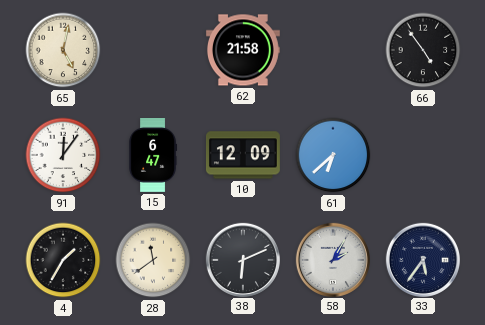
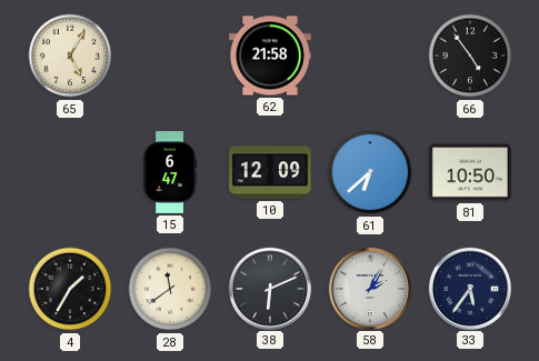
65: 5:02 -> 5:05
91: 12:06 -> none
81: none -> 10:50
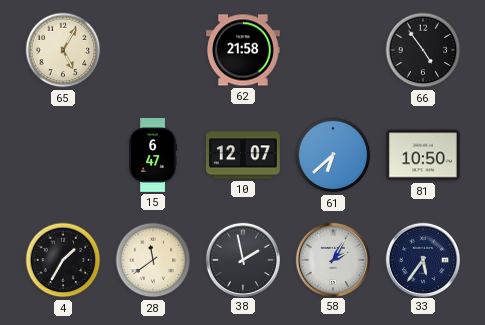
10: 12:09 -> 12:07
38: 6:11 -> 1:58
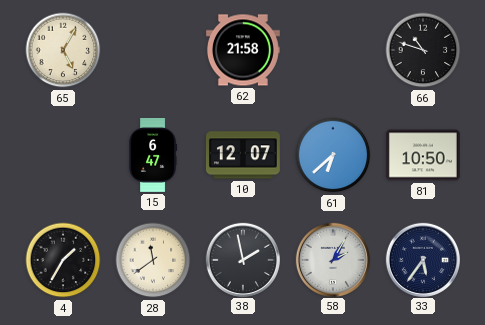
66: 4:54 -> 10:48
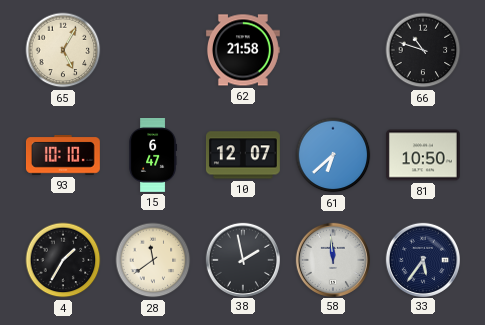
93: none -> 10:10
58: 2:05 -> 11:59
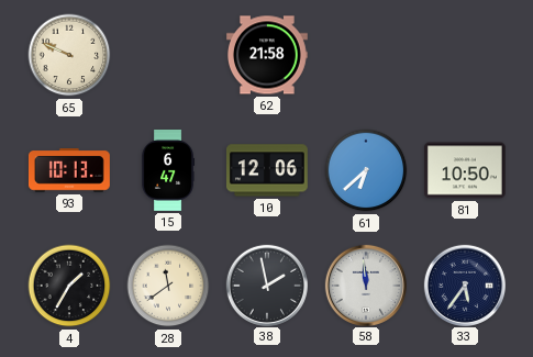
65: 5:05 -> 9:49
66: 10:48 -> none
93: 10:10 -> 10:13
10: 12:07 -> 12:06
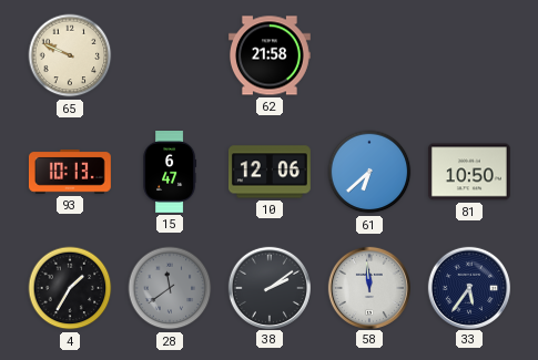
28 dial: cream -> grey
38: 1:58 -> 2:09
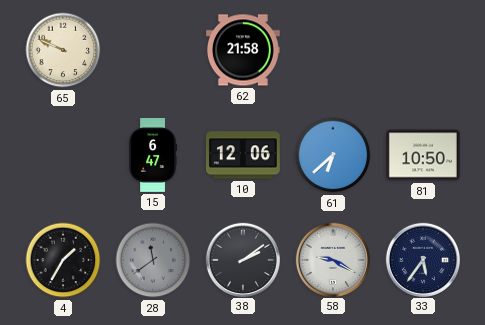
93: 10:13 -> none
58: 11:59 -> 9:20
